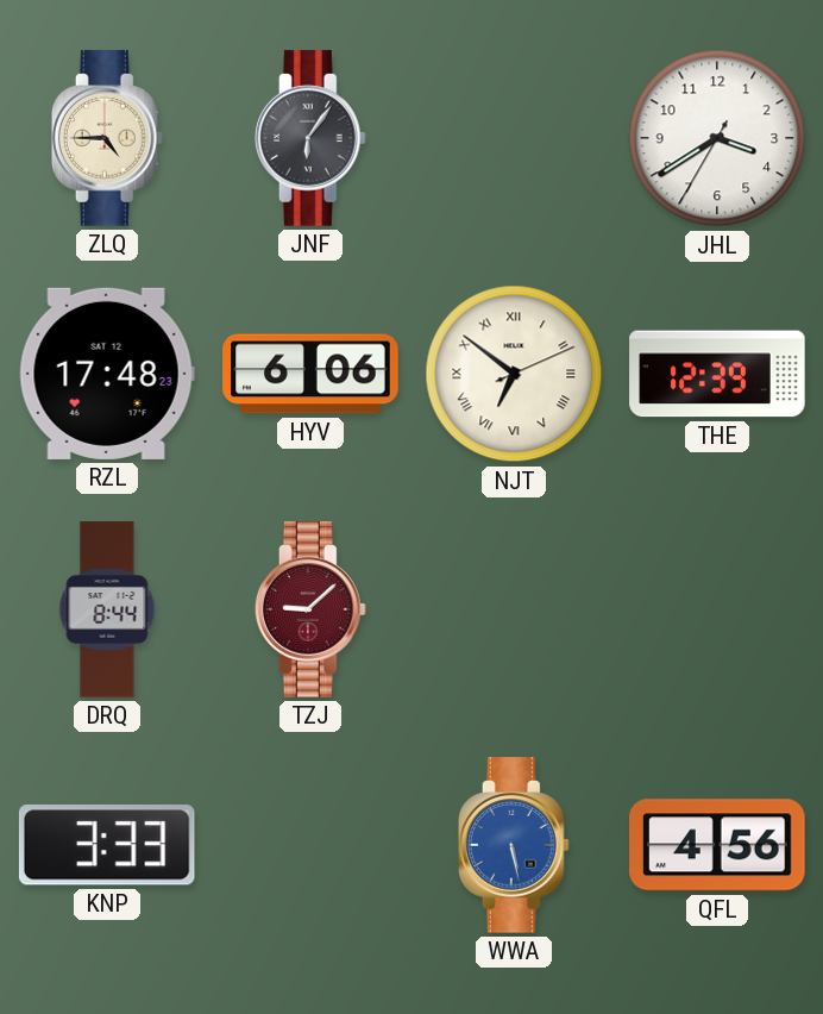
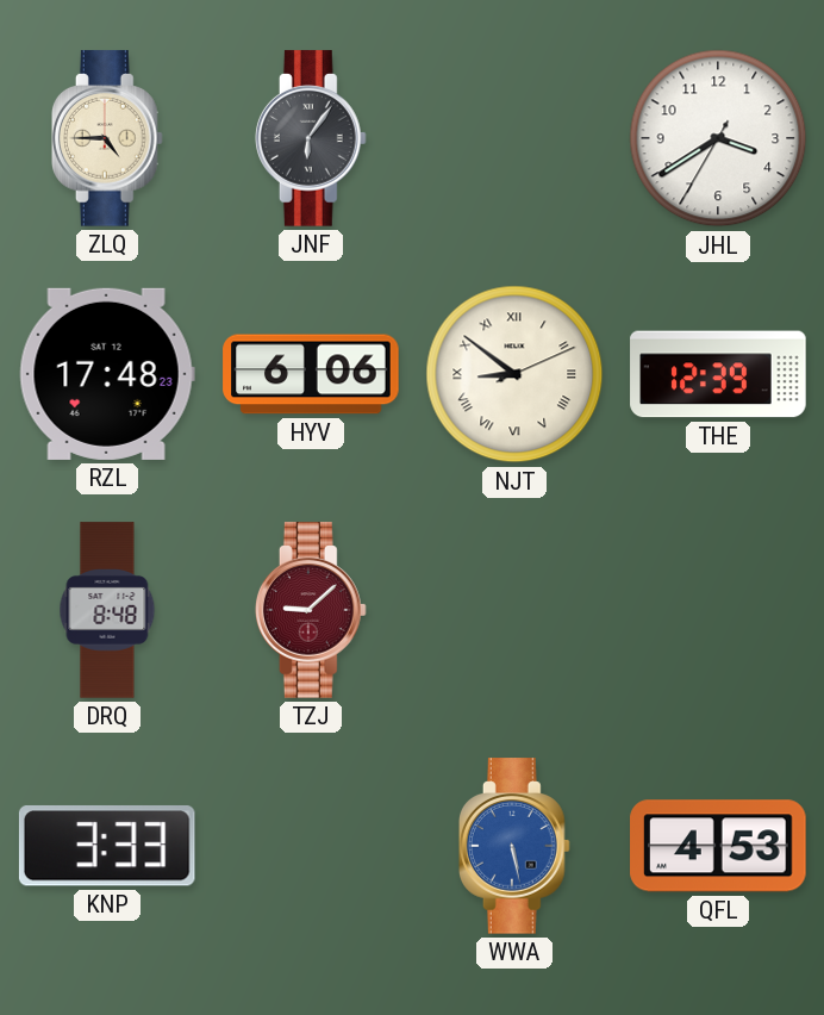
NJT: 6:51 -> 8:51
DRQ: 8:44 -> 8:48
QFL: 4:56 -> 4:53
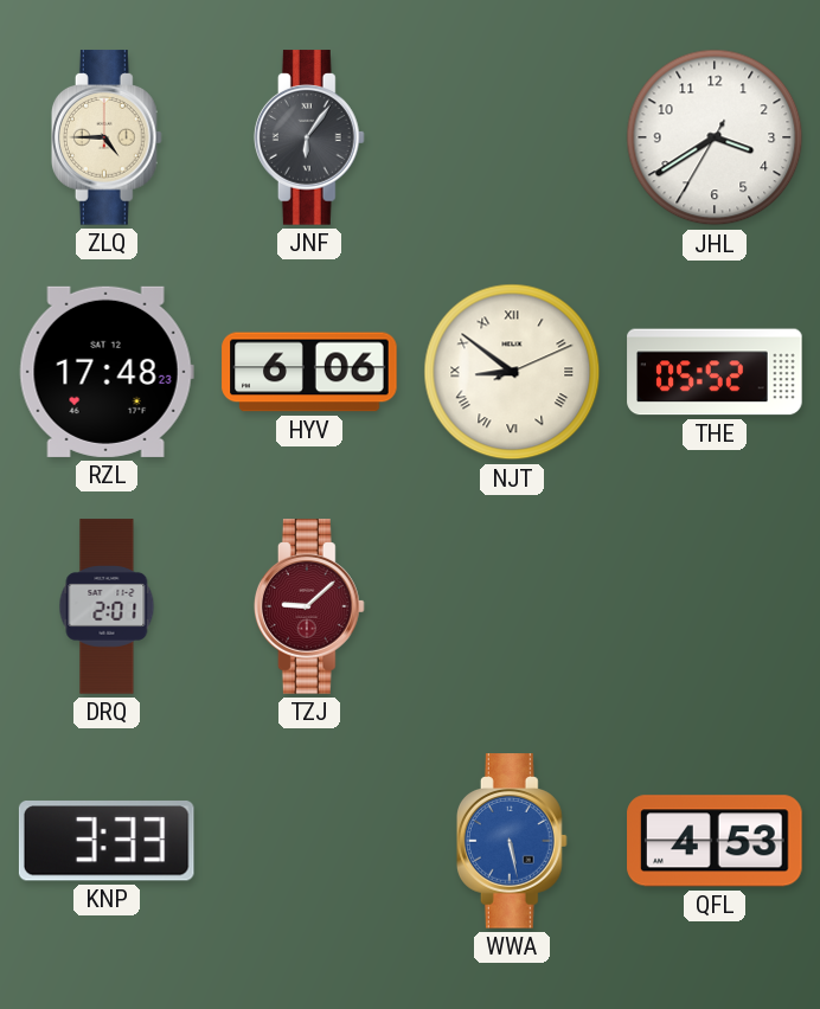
THE: 12:39 -> 05:52
DRQ: 8:48 -> 2:01
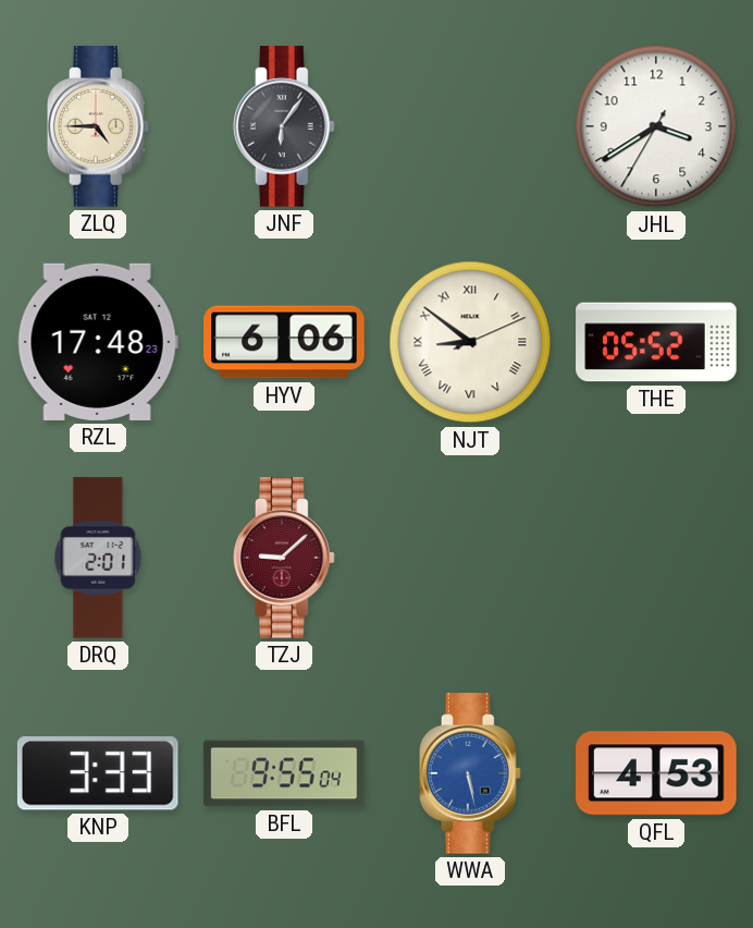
BFL: none -> 9:55
